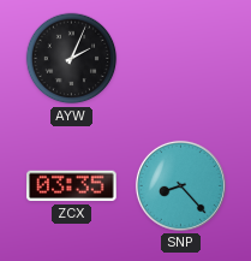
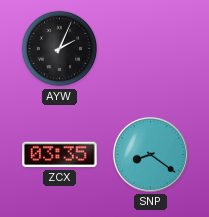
SNP: 8:23 -> 8:21
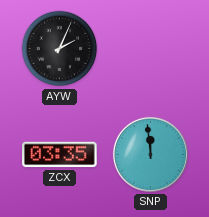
SNP: 8:21 -> 11:59
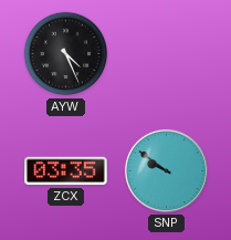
AYW: 2:04 -> 4:26
SNP: 11:59 -> 9:51
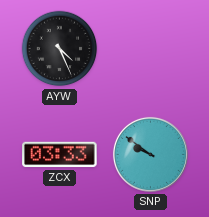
ZCX: 03:35 -> 03:33
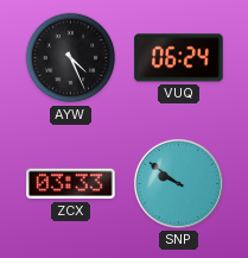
VUQ: none -> 06:24
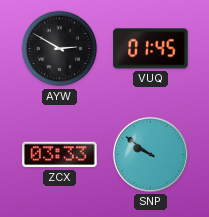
AYW: 4:26 -> 2:50
VUQ: 06:24 -> 01:45
